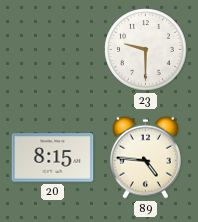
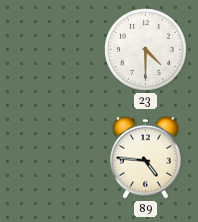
23: 9:30 -> 4:30
20: 8:15 -> none
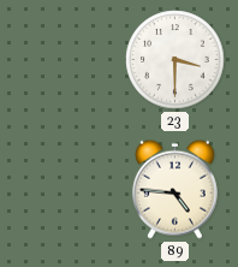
23: 4:30 -> 3:30
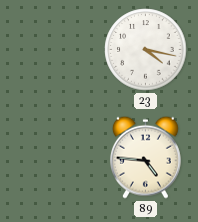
23: 3:30 -> 4:17
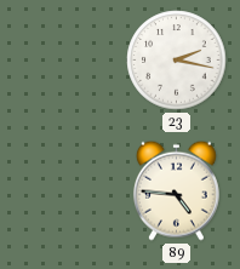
23: 4:17 -> 2:17
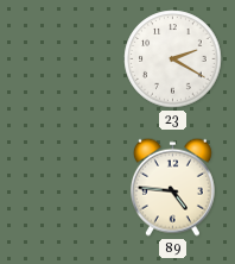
23: 2:17 -> 2:20
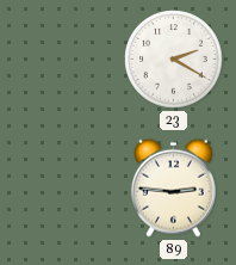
89: 4:46 -> 2:46
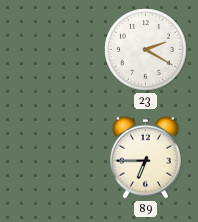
89: 2:46 -> 6:45
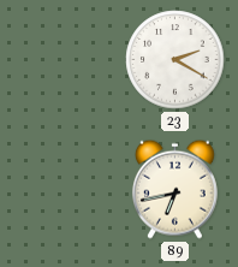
89: 6:45 -> 6:43
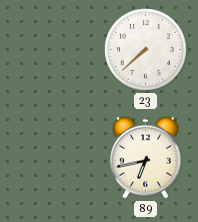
23: 2:20 -> 7:38
